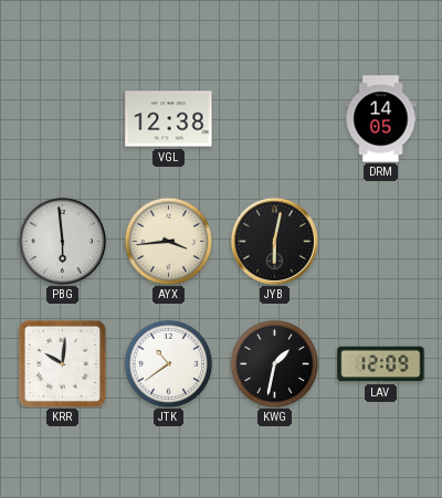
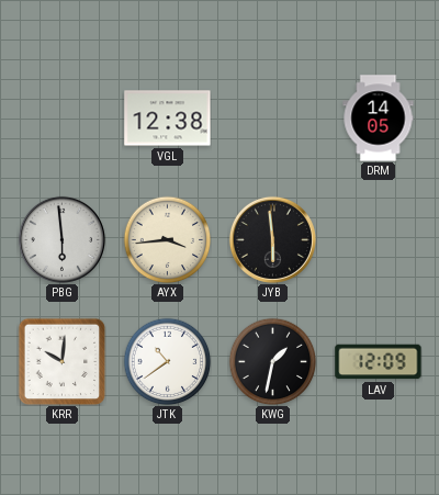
JYB: 6:02 -> 5:59
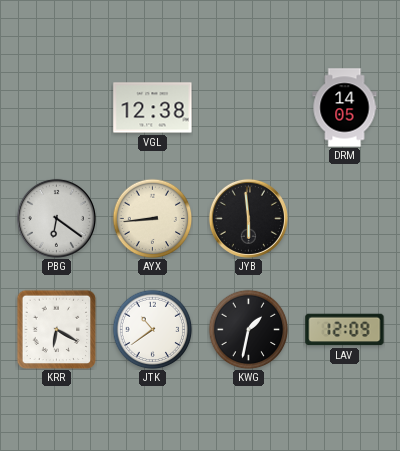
PBG: 5:59 -> 6:21
AYX: 3:44 -> 8:44
KRR: 10:01 -> 6:20
